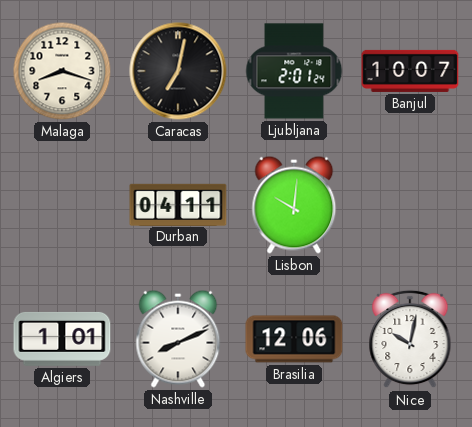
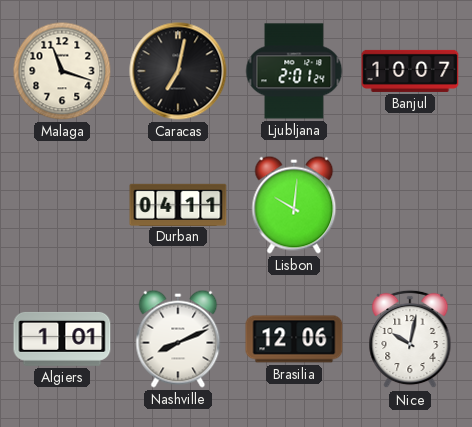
Malaga: 8:18 -> 11:18
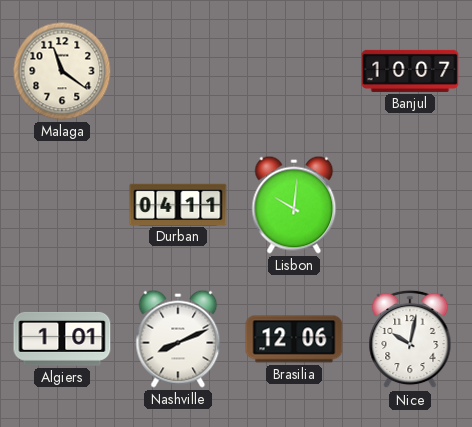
Malaga: 11:18 -> 11:21
Caracas: 7:02 -> none
Ljubljana: 2:01 -> none
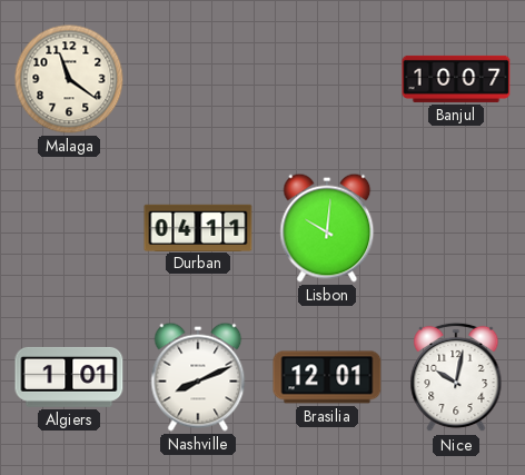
Brasilia: 12:06 -> 12:01
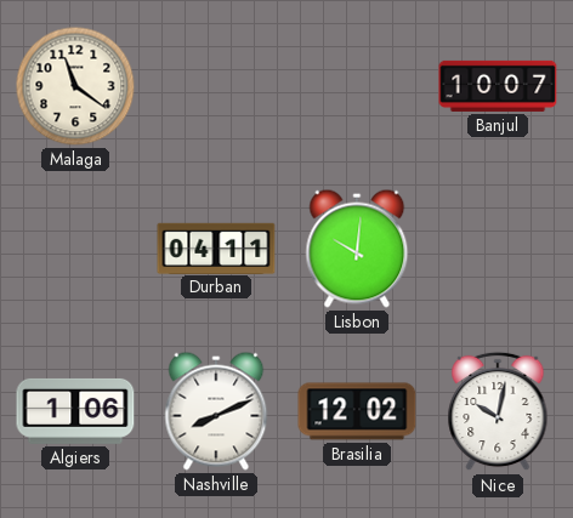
Algiers: 1:01 -> 1:06
Brasilia: 12:01 -> 12:02
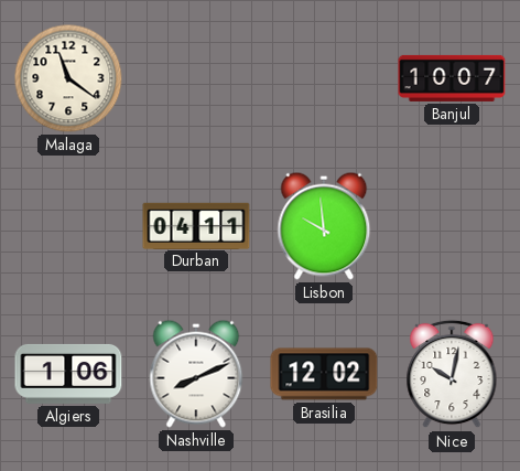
Lisbon: 10:01 -> 9:59
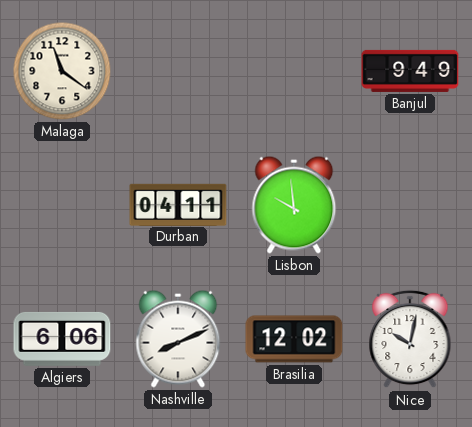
Banjul: 10:07 -> 9:49
Algiers: 1:06 -> 6:06
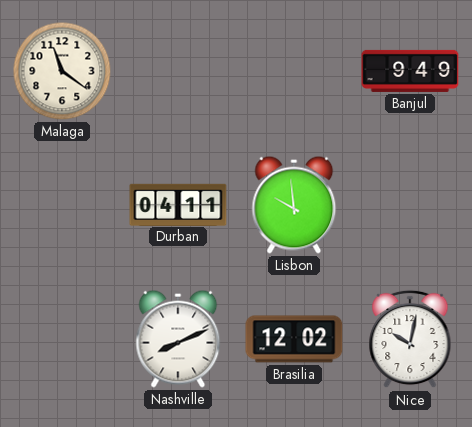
Algiers: 6:06 -> none
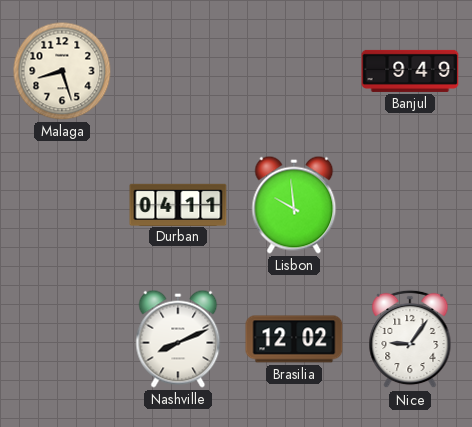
Malaga: 11:21 -> 8:27
Nice: 10:02 -> 9:06
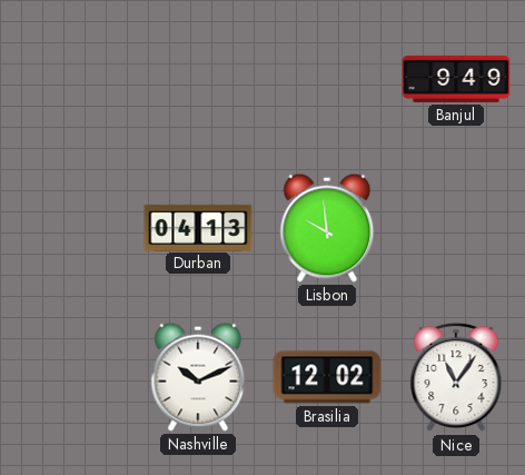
Malaga: 8:27 -> none
Durban: 04:11 -> 04:13
Nashville: 8:11 -> 10:11
Nice: 9:06 -> 11:06
